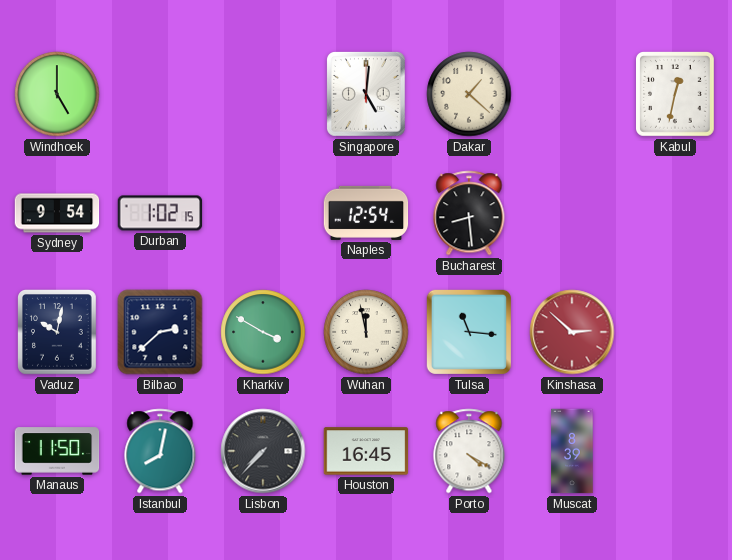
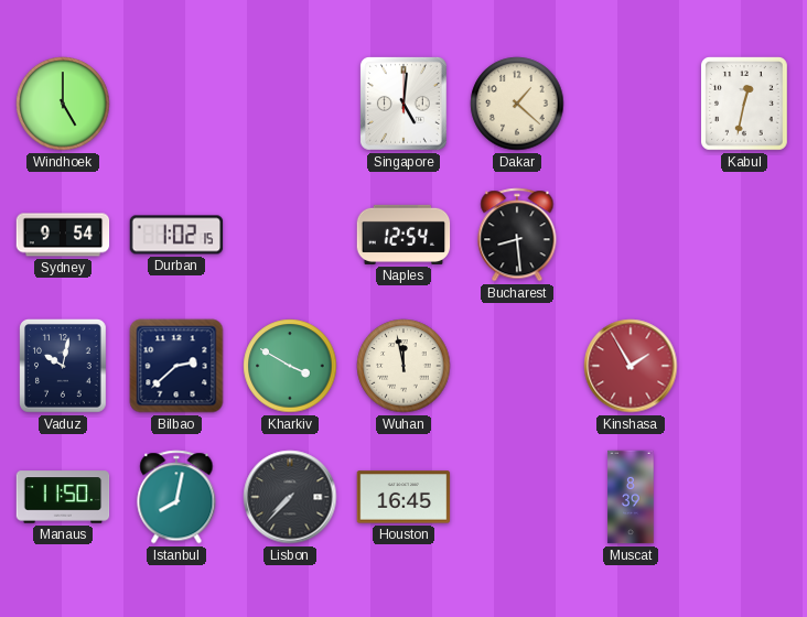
Tulsa: 11:16 -> none
Kinshasa: 2:52 -> 1:55
Porto: 4:20 -> none
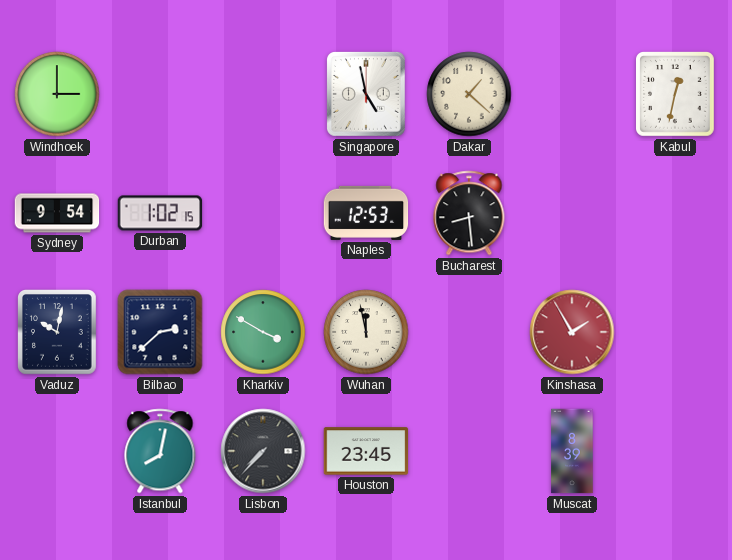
Windhoek: 5:00 -> 3:00
Singapore: 5:01 -> 4:58
Naples: 12:54 -> 12:53
Manaus: 11:50 -> none
Houston: 16:45 -> 23:45
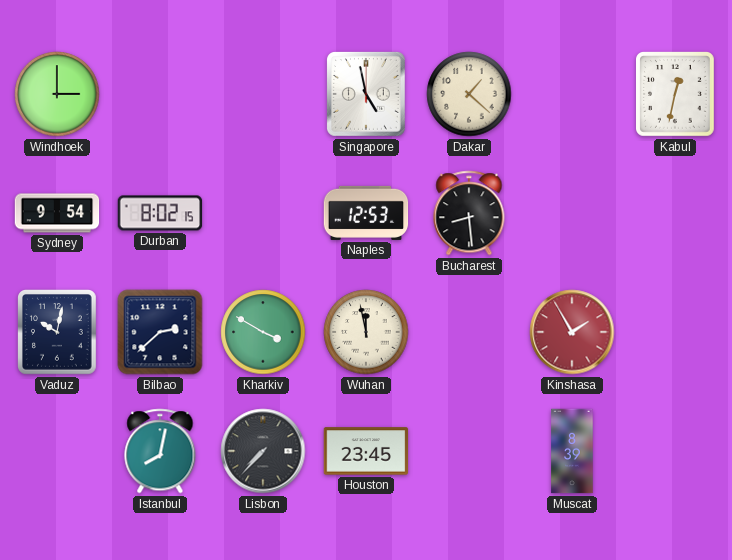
Durban: 1:02 -> 8:02
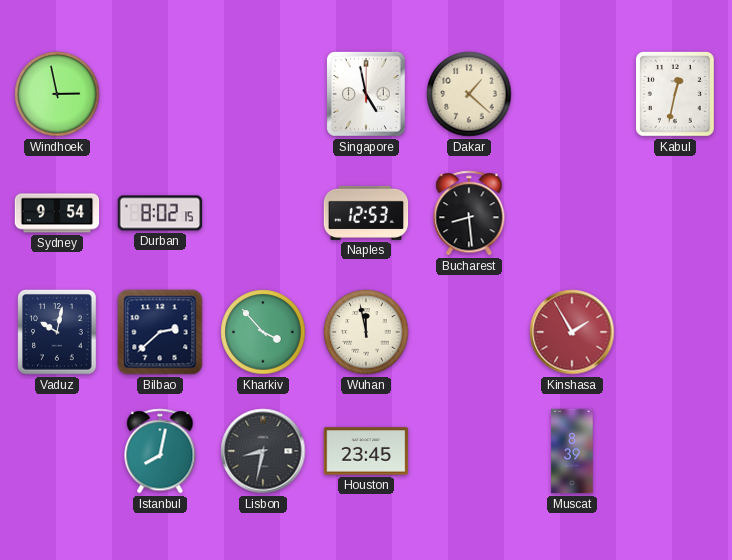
Windhoek: 3:00 -> 2:58
Kharkiv: 3:50 -> 3:53
Lisbon: 7:37 -> 8:32
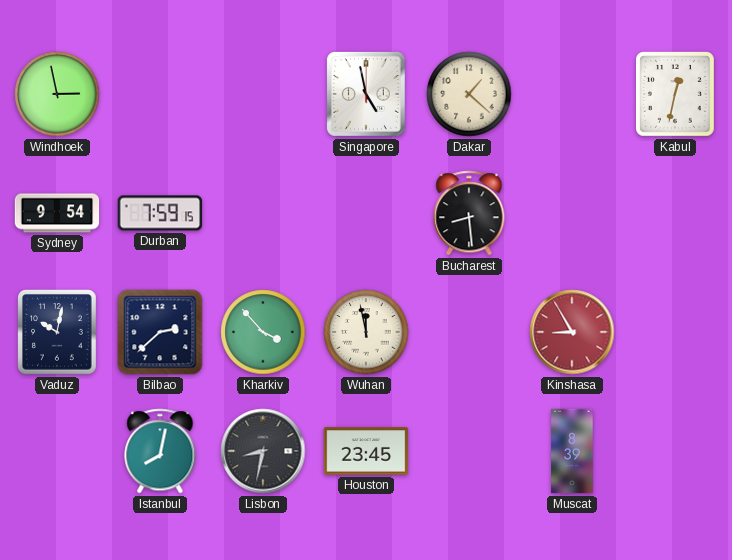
Durban: 8:02 -> 7:59
Naples: 12:53 -> none
Kinshasa: 1:55 -> 8:55
